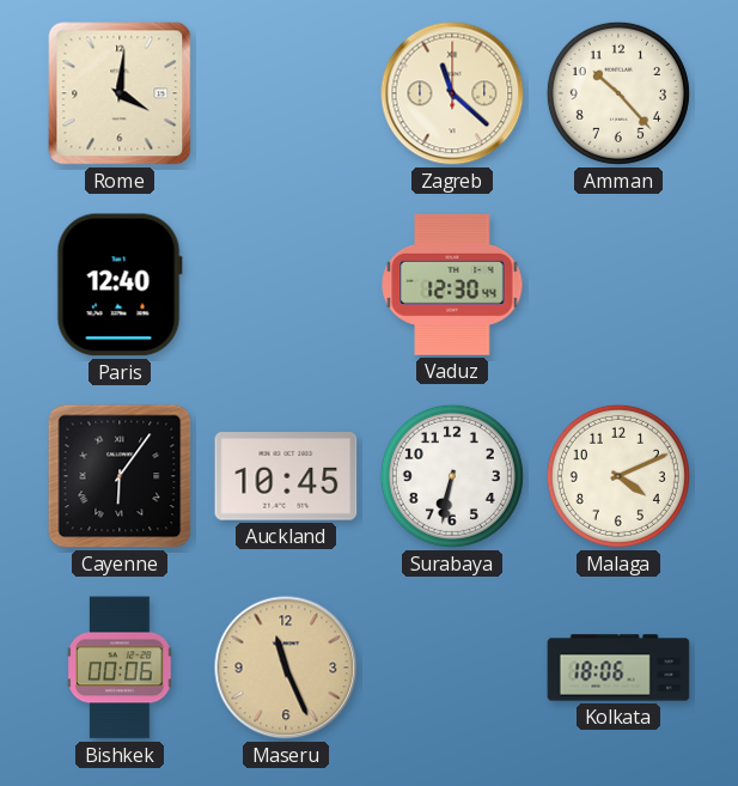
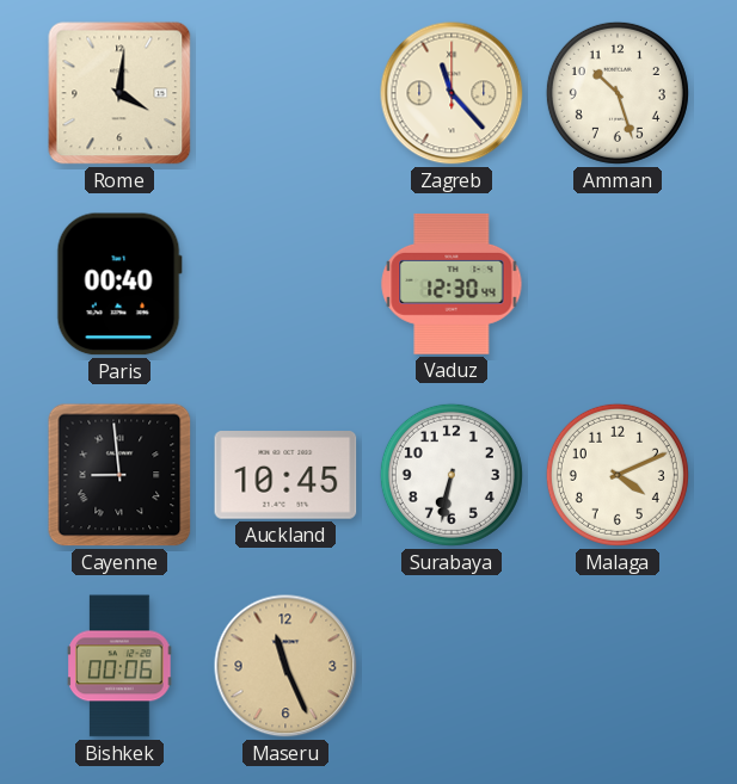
Zagreb: 11:22 -> 11:23
Amman: 10:23 -> 10:27
Paris: 12:40 -> 00:40
Cayenne: 6:06 -> 8:59
Kolkata: 18:06 -> none
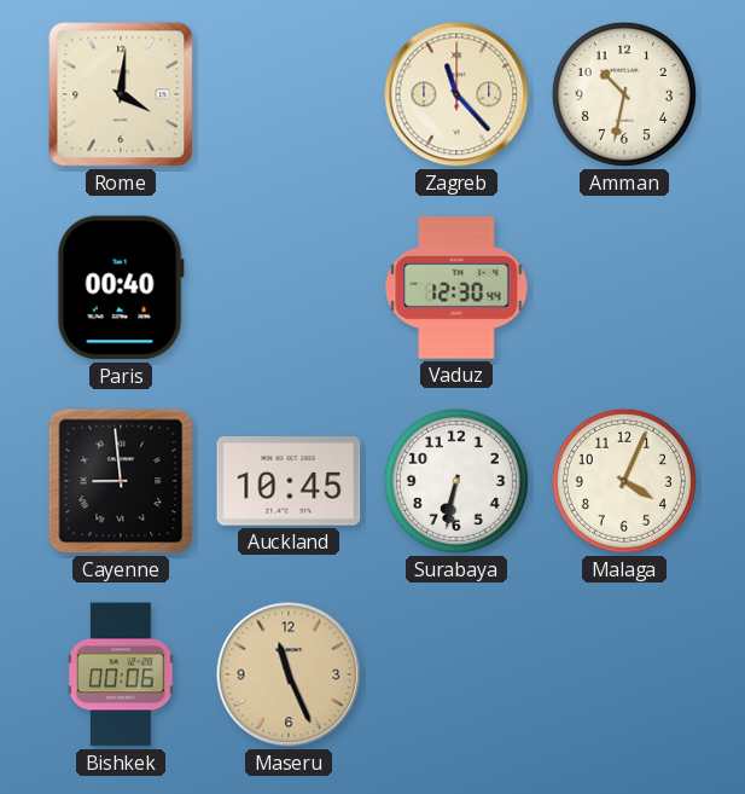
Amman: 10:27 -> 10:32
Malaga: 4:11 -> 4:04
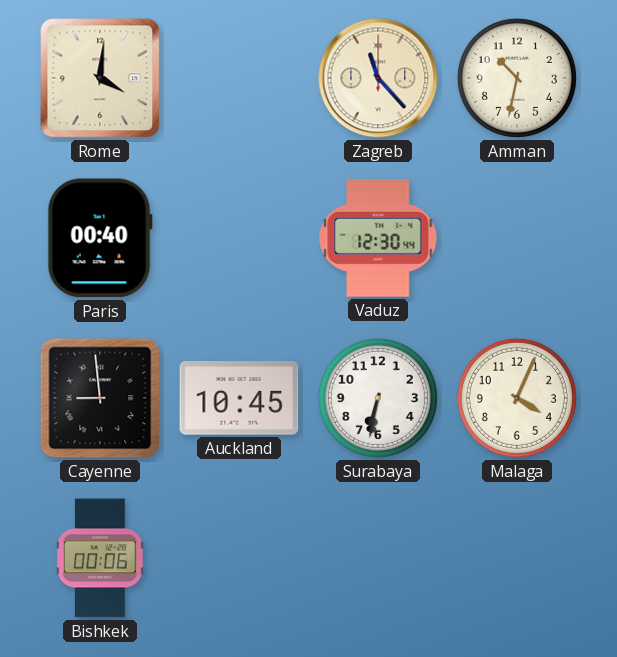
Maseru: 11:26 -> none
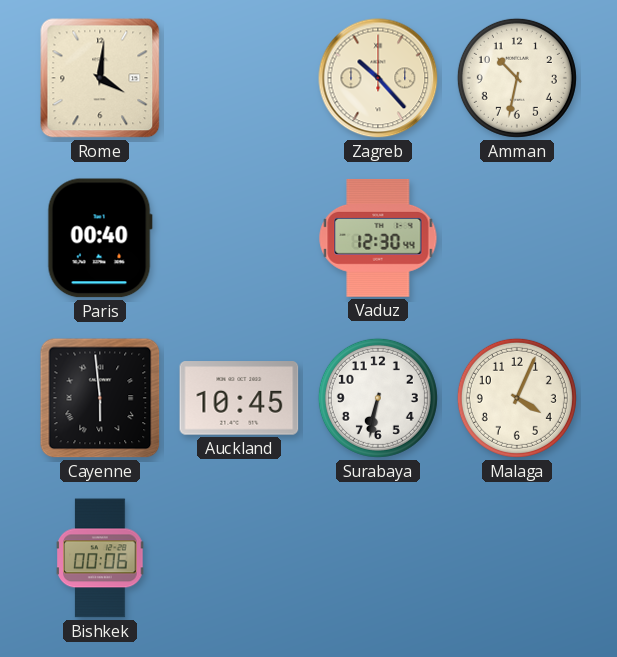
Zagreb: 11:23 -> 10:23
Cayenne: 8:59 -> 5:59
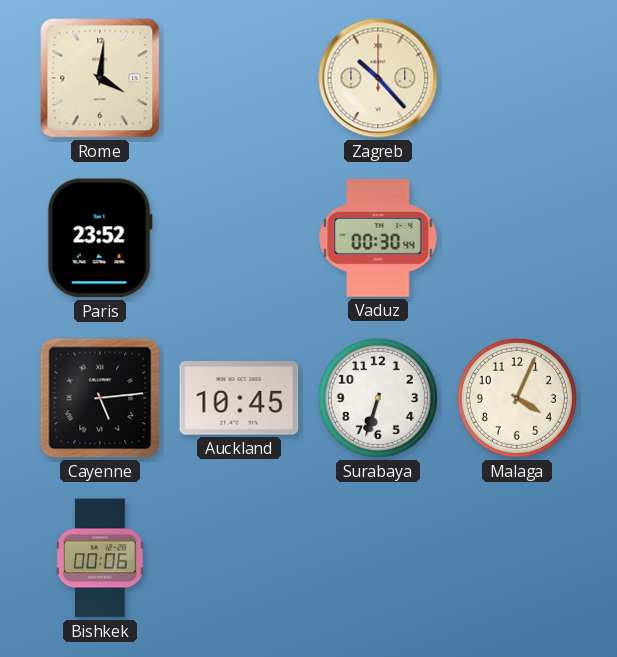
Amman: 10:32 -> none
Paris: 00:40 -> 23:52
Vaduz: 12:30 -> 00:30
Cayenne: 5:59 -> 5:14
Surabaya: 6:32 -> 6:33
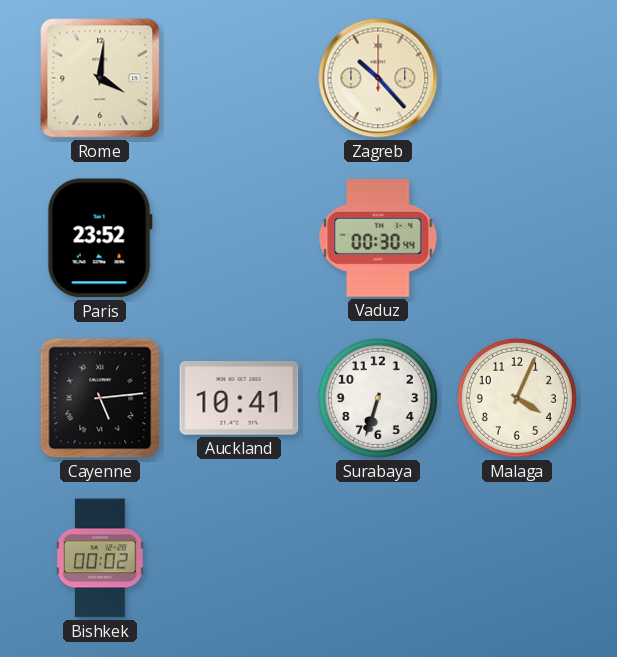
Auckland: 10:45 -> 10:41
Bishkek: 00:06 -> 00:02
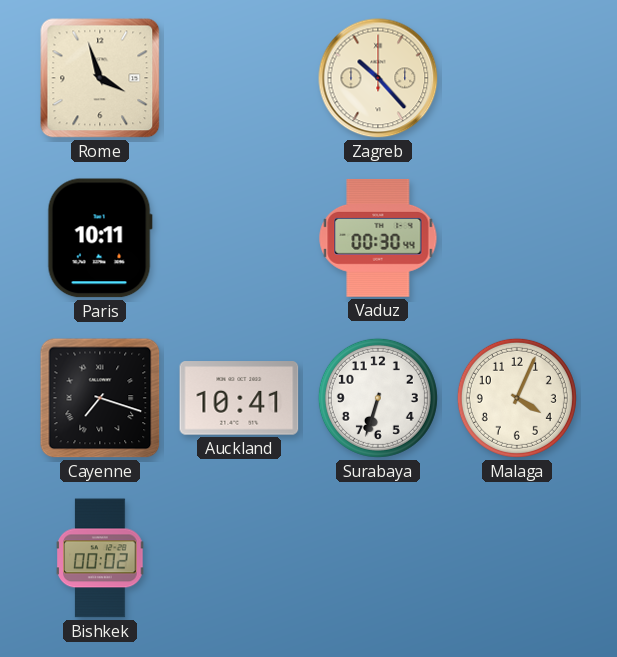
Rome: 4:01 -> 3:57
Paris: 23:52 -> 10:11
Cayenne: 5:14 -> 7:18
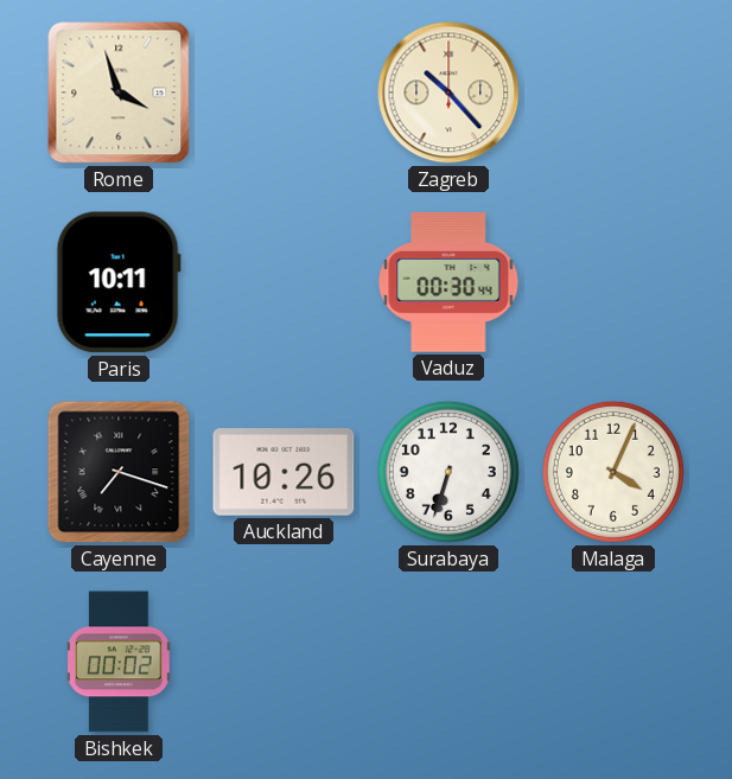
Auckland: 10:41 -> 10:26
